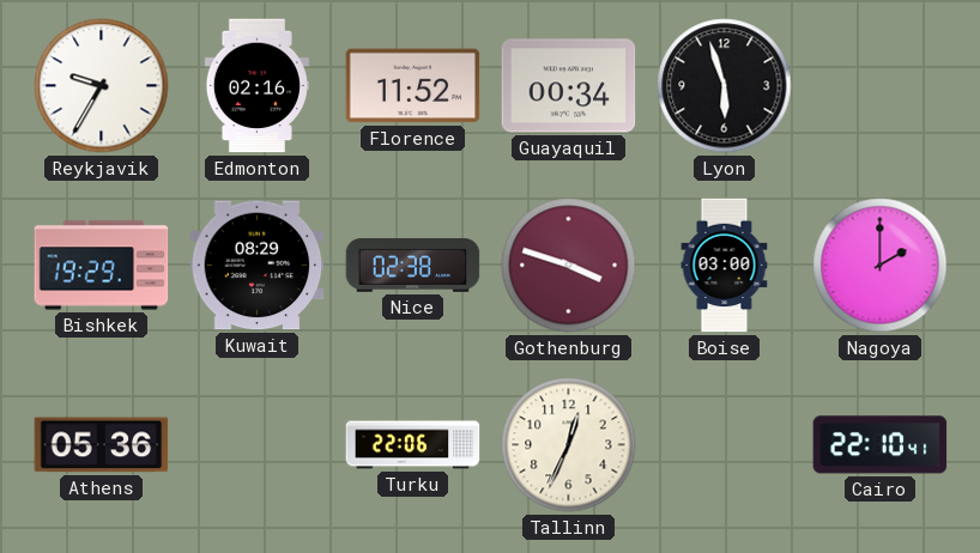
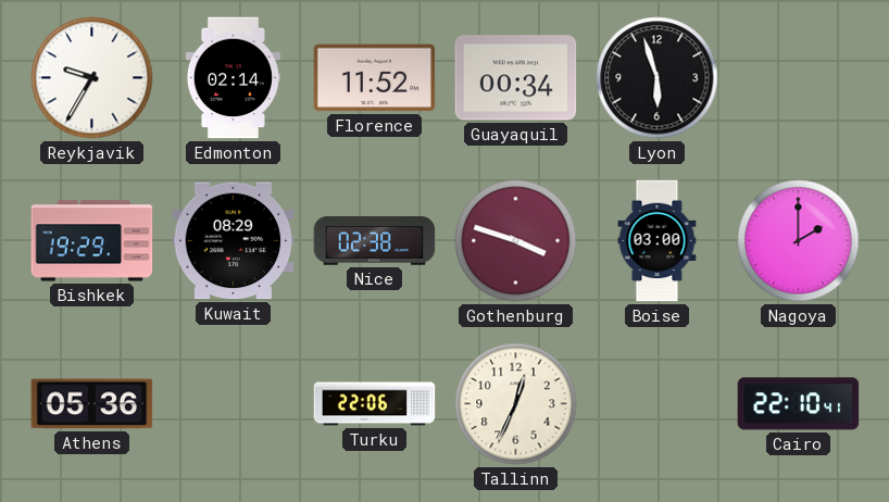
Edmonton: 02:16 -> 02:14
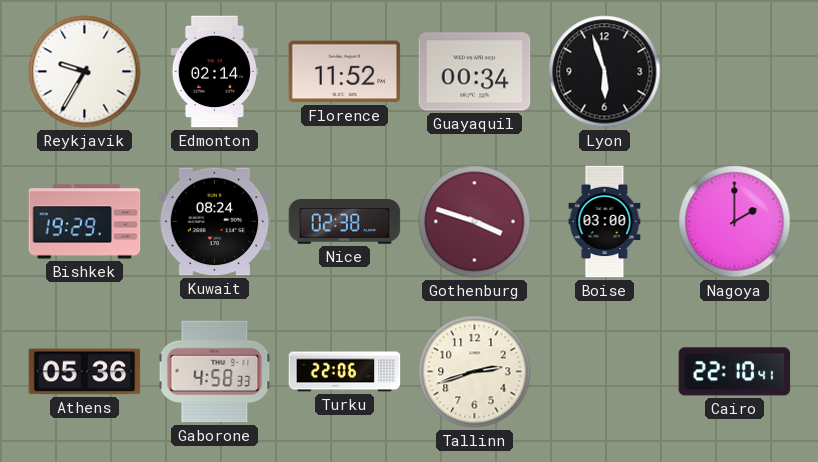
Kuwait: 08:29 -> 08:24
Gaborone: none -> 4:58
Tallinn: 12:34 -> 2:42
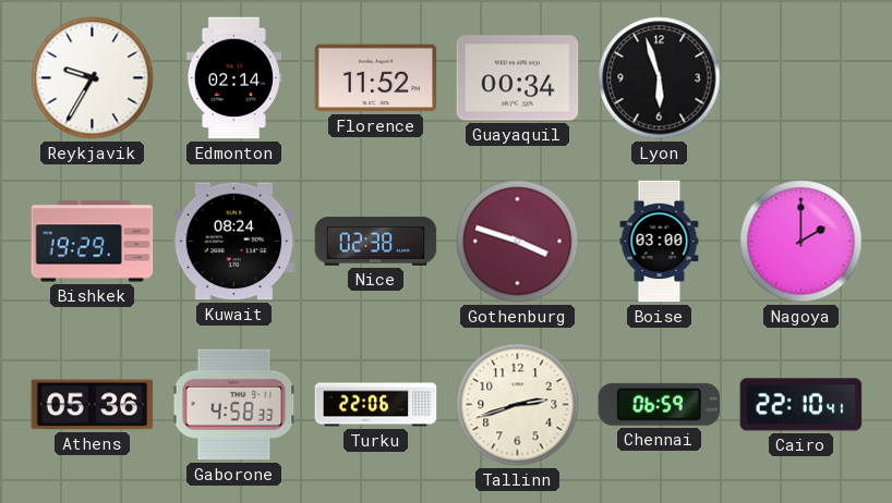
Chennai: none -> 06:59
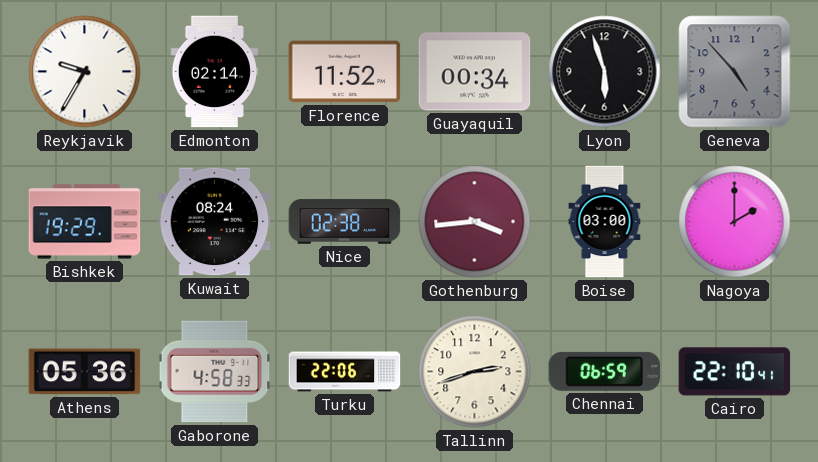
Geneva: none -> 4:53
Gothenburg: 3:48 -> 3:44
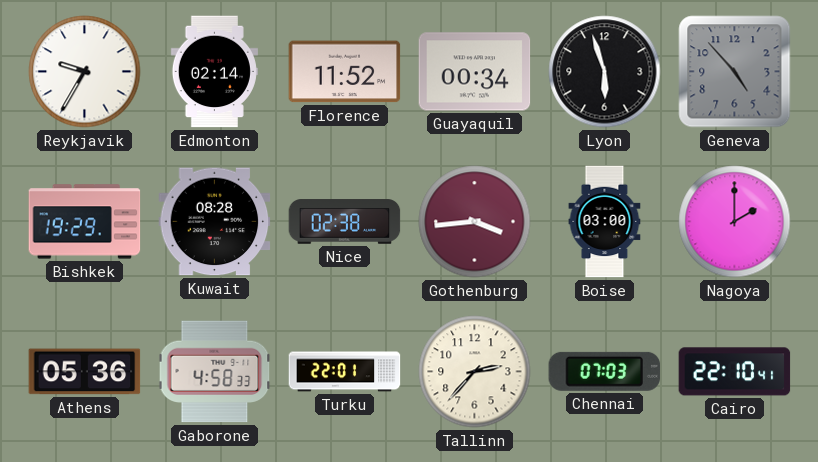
Kuwait: 08:24 -> 08:28
Turku: 22:06 -> 22:01
Tallinn: 2:42 -> 2:37
Chennai: 06:59 -> 07:03
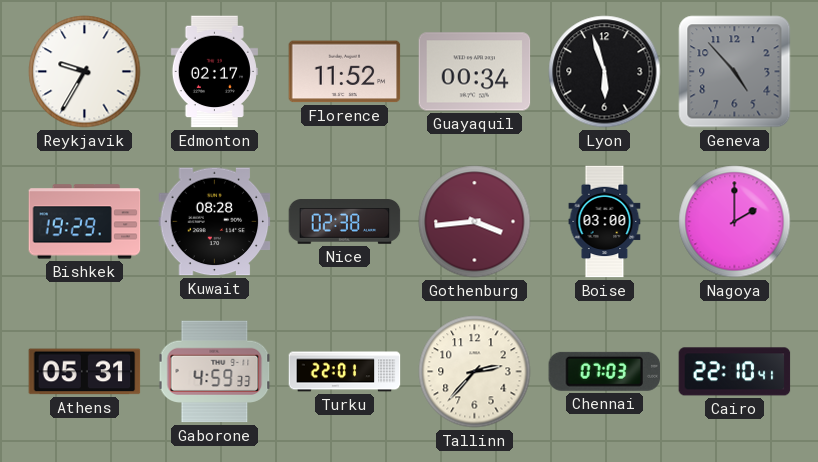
Edmonton: 02:14 -> 02:17
Athens: 05:36 -> 05:31
Gaborone: 4:58 -> 4:59
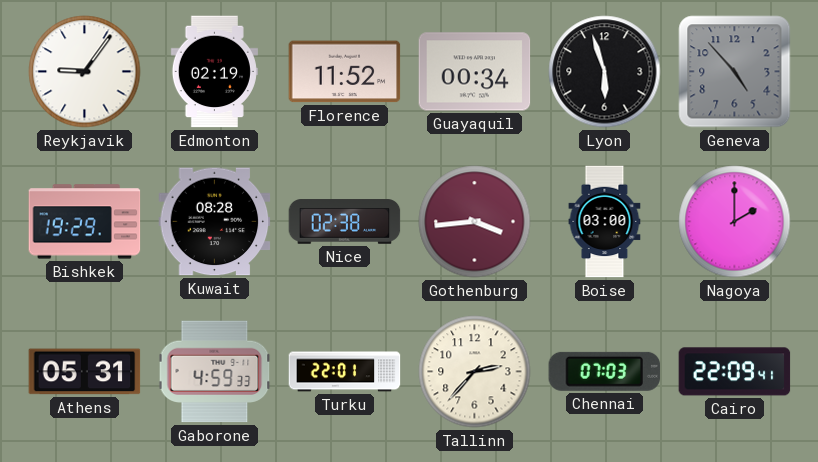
Reykjavik: 9:35 -> 9:06
Edmonton: 02:17 -> 02:19
Cairo: 22:10 -> 22:09
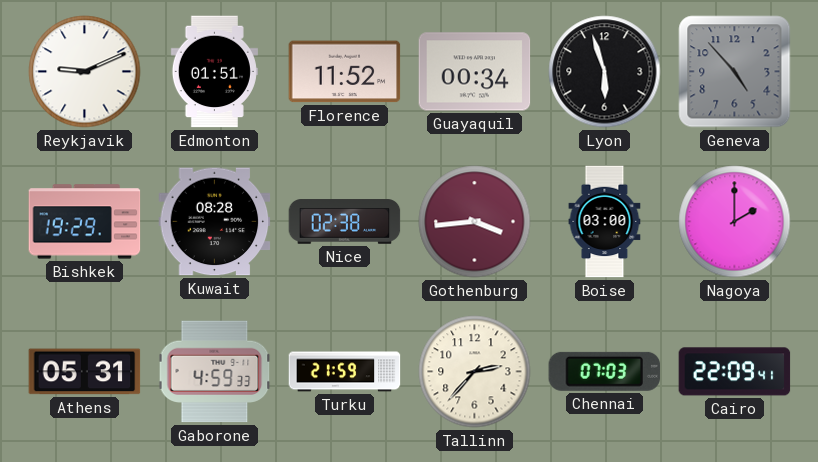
Reykjavik: 9:06 -> 9:11
Edmonton: 02:19 -> 01:51
Turku: 22:01 -> 21:59
